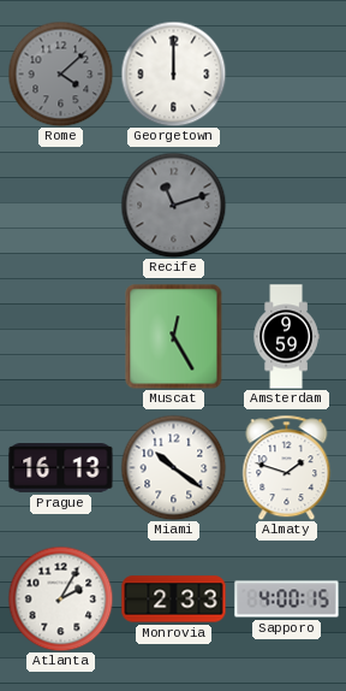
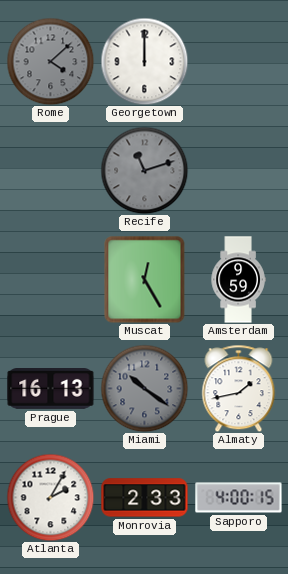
Miami dial: white -> grey
Almaty: 1:48 -> 1:43
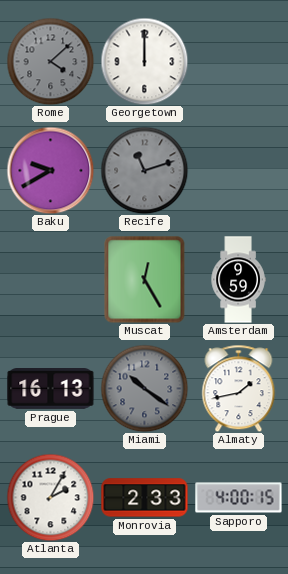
Baku: none -> 9:40
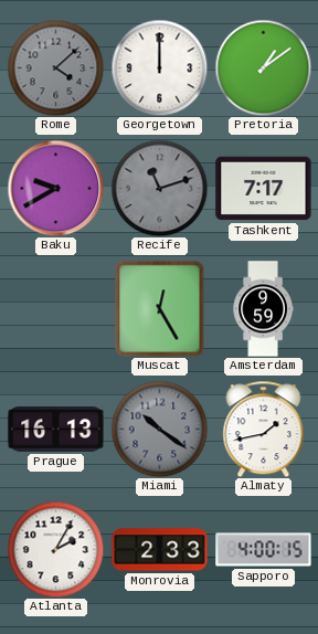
Pretoria: none -> 1:09
Tashkent: none -> 7:17
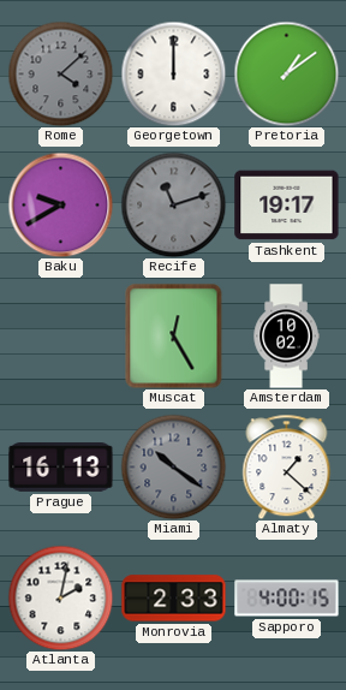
Tashkent: 7:17 -> 19:17
Amsterdam: 9:59 -> 10:02
Almaty: 1:43 -> 1:22
Atlanta: 2:05 -> 2:02
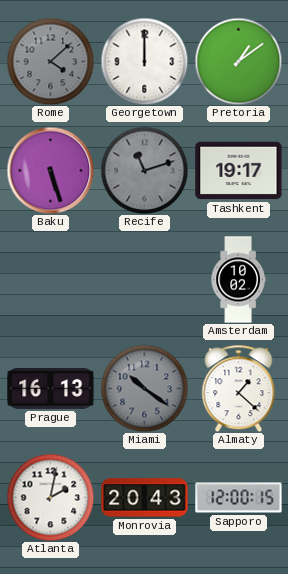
Baku: 9:40 -> 5:27
Muscat: 12:25 -> none
Monrovia: 2:33 -> 20:43
Sapporo: 4:00 -> 12:00
